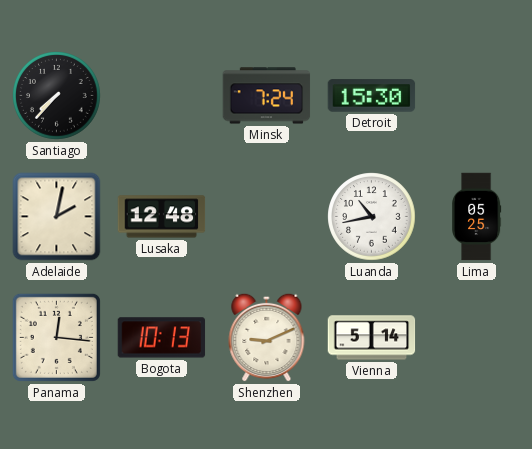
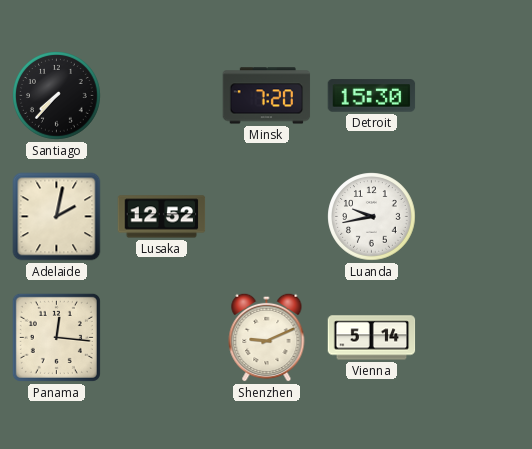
Minsk: 7:24 -> 7:20
Lusaka: 12:48 -> 12:52
Luanda: 10:43 -> 9:43
Lima: 05:25 -> none
Bogota: 10:13 -> none
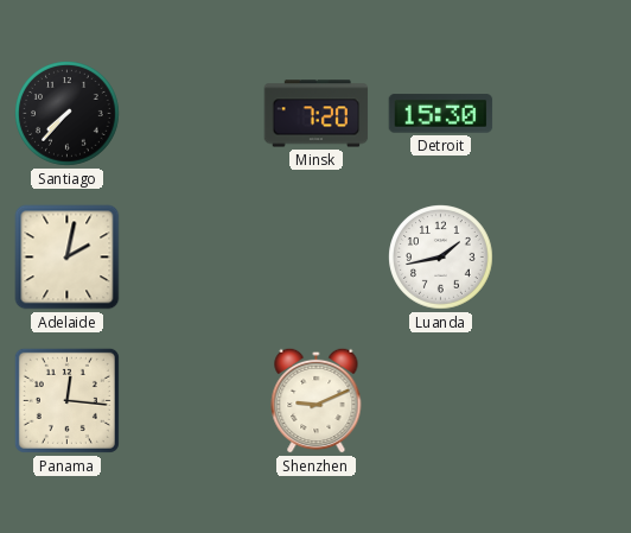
Lusaka: 12:52 -> none
Luanda: 9:43 -> 1:43
Vienna: 5:14 -> none
